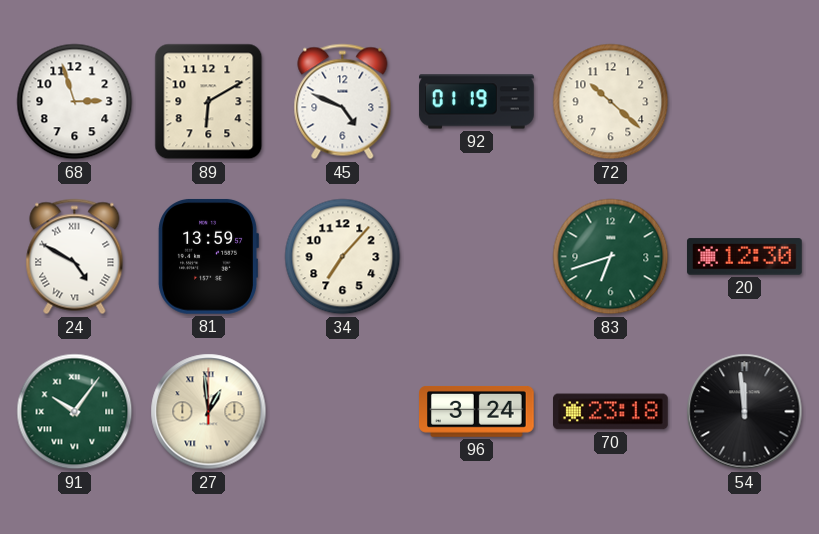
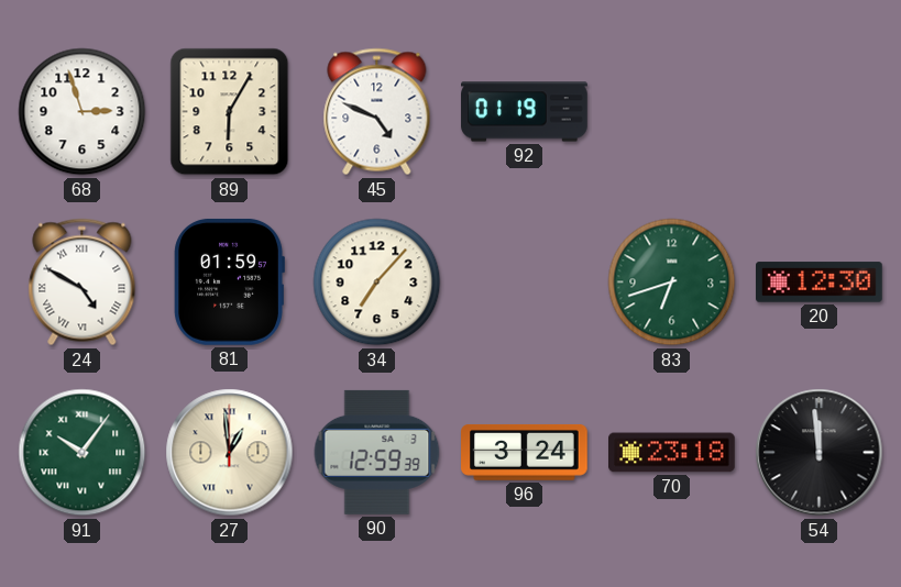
89: 6:10 -> 6:05
72: 10:22 -> none
81: 13:59 -> 01:59
90: none -> 12:59
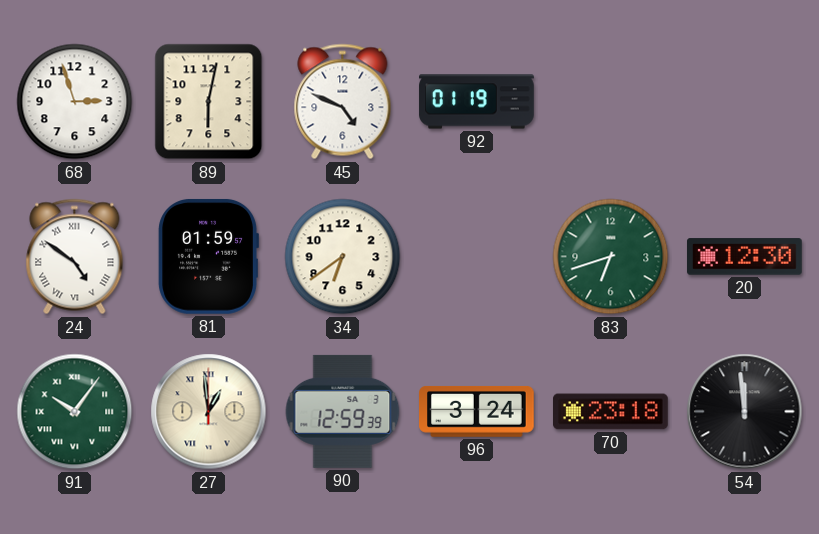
89: 6:05 -> 6:02
24: 4:50 -> 4:51
34: 7:07 -> 6:39
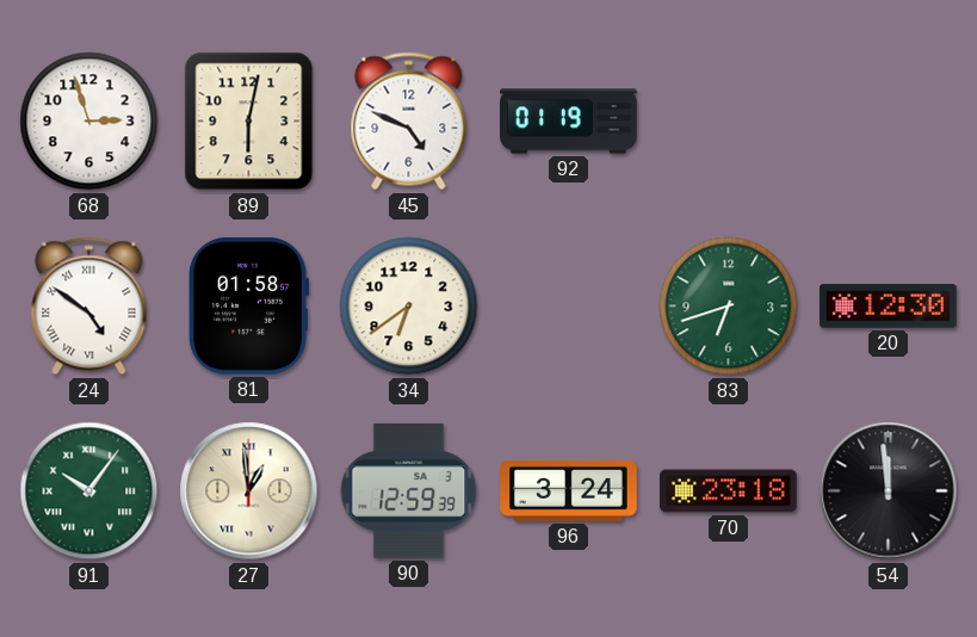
81: 01:59 -> 01:58
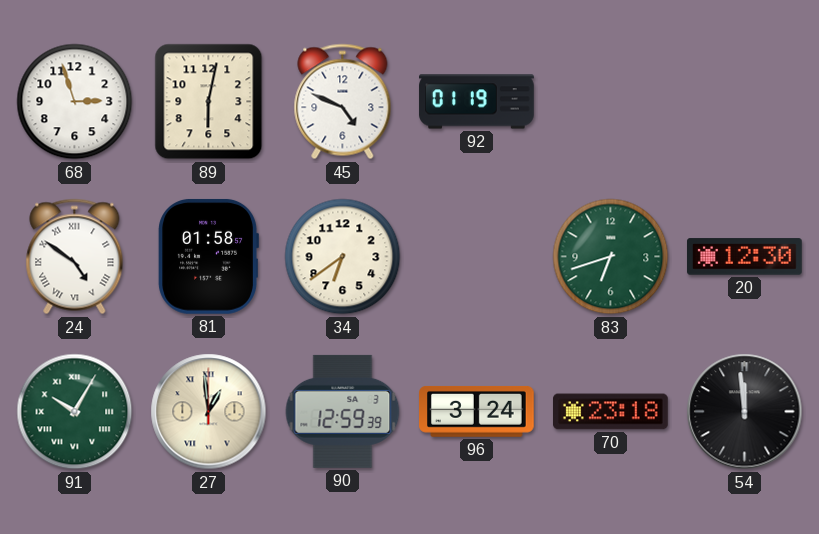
91: 10:06 -> 10:05
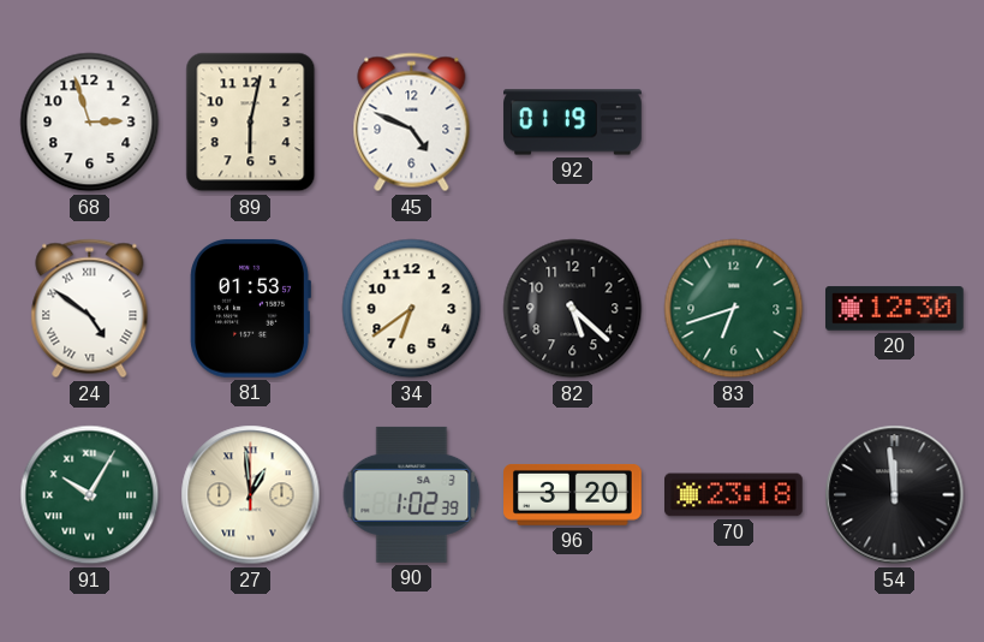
81: 01:58 -> 01:53
82: none -> 5:22
90: 12:59 -> 1:02
96: 3:24 -> 3:20
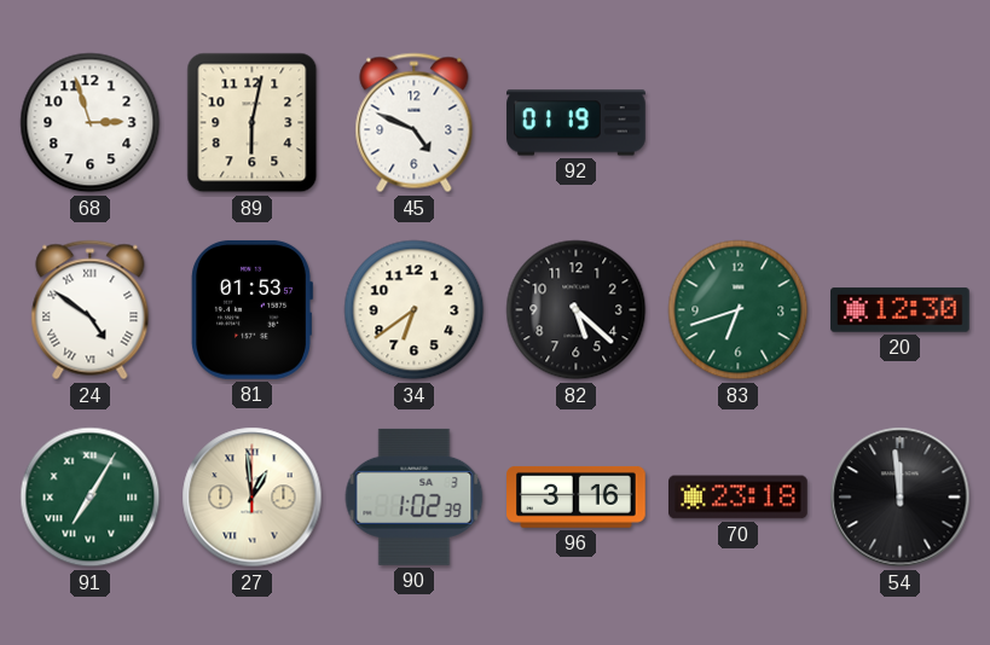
91: 10:05 -> 7:05
96: 3:20 -> 3:16
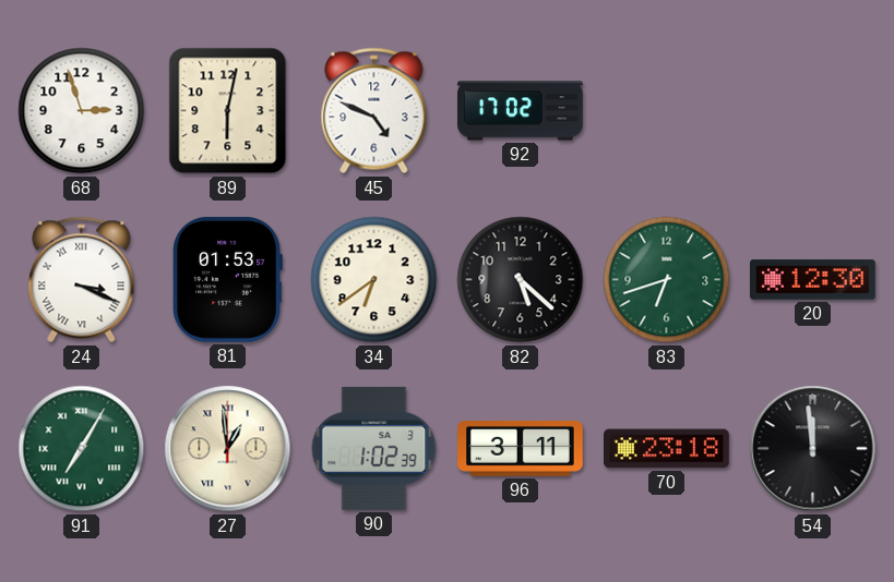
92: 01:19 -> 17:02
24: 4:51 -> 3:19
96: 3:16 -> 3:11
